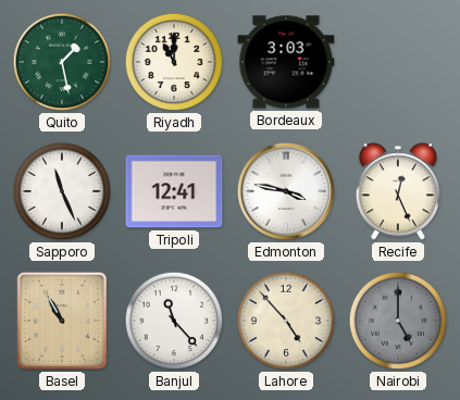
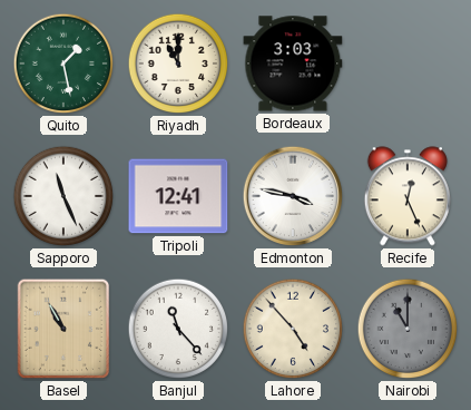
Nairobi: 5:00 -> 11:00
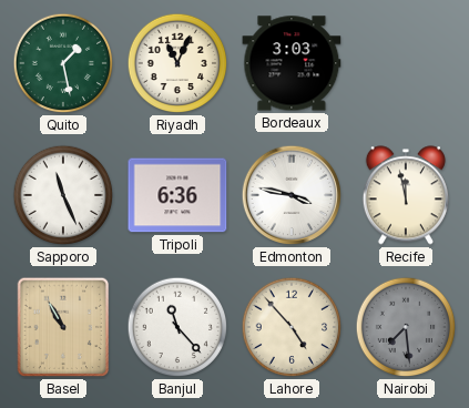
Riyadh: 11:00 -> 11:04
Tripoli: 12:41 -> 6:36
Recife: 12:26 -> 11:58
Nairobi: 11:00 -> 7:29
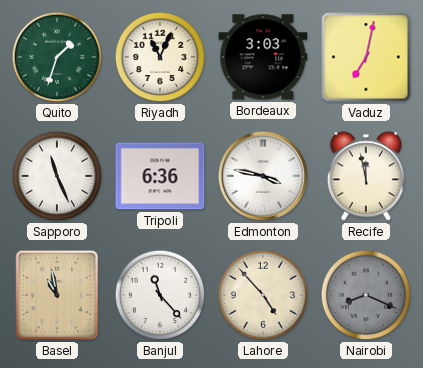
Quito: 1:28 -> 1:33
Vaduz: none -> 7:02
Basel: 10:55 -> 10:58
Nairobi: 7:29 -> 8:19
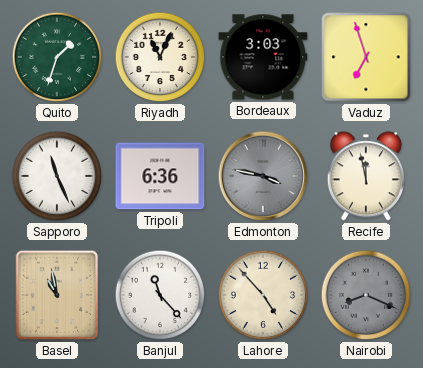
Vaduz: 7:02 -> 6:57
Edmonton dial: white -> grey
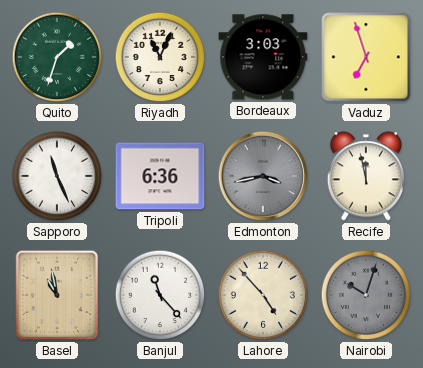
Edmonton: 3:47 -> 3:43
Nairobi: 8:19 -> 10:03
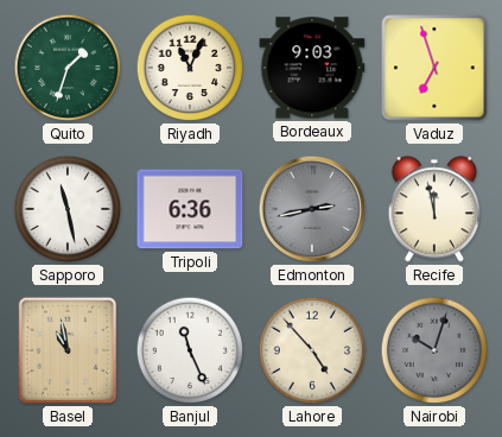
Bordeaux: 3:03 -> 9:03
Sapporo: 11:26 -> 11:28
Edmonton: 3:43 -> 2:43
Banjul: 11:23 -> 11:26
